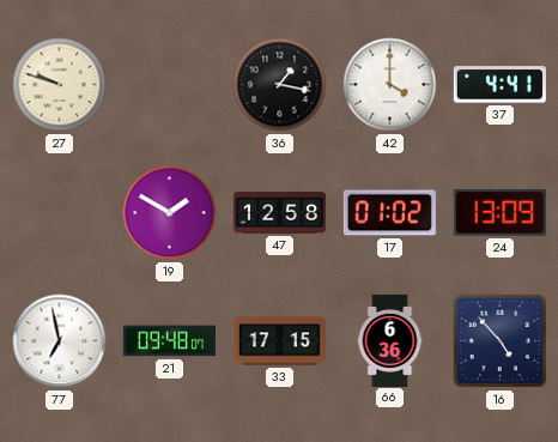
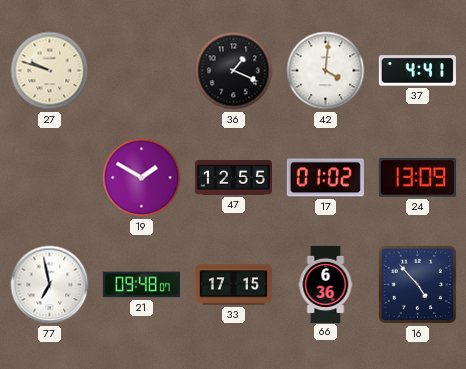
36: 1:17 -> 1:19
42: 4:00 -> 4:01
47: 12:58 -> 12:55
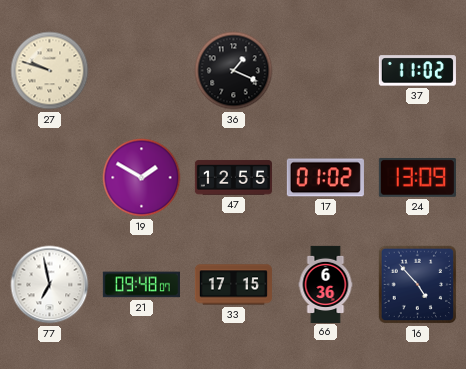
42: 4:01 -> none
37: 4:41 -> 11:02
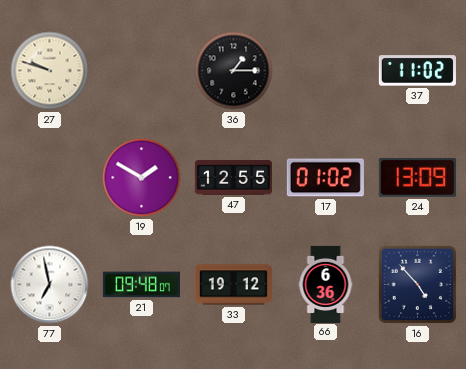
36: 1:19 -> 1:15
33: 17:15 -> 19:12
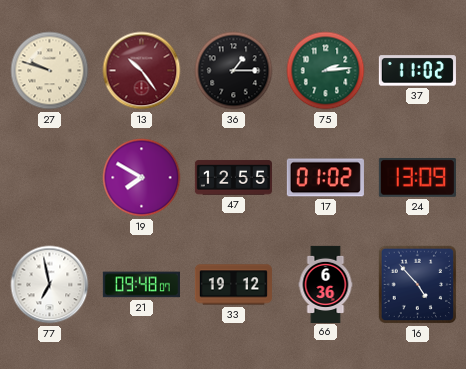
13: none -> 10:24
75: none -> 2:14
19: 1:50 -> 7:50
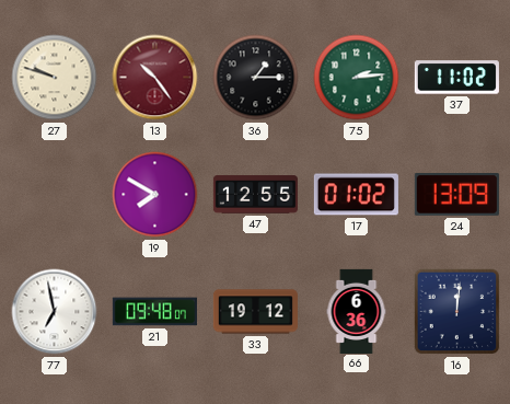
16: 4:53 -> 12:01
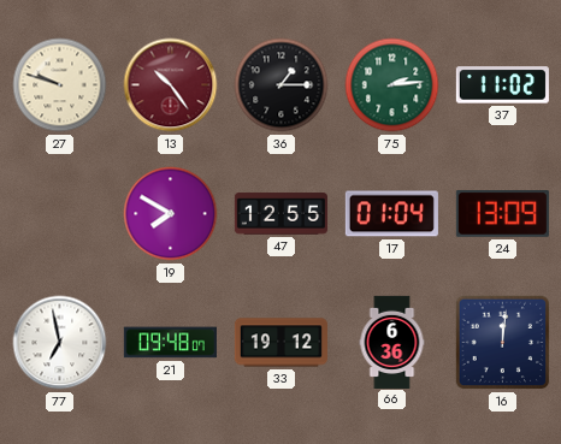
17: 01:02 -> 01:04
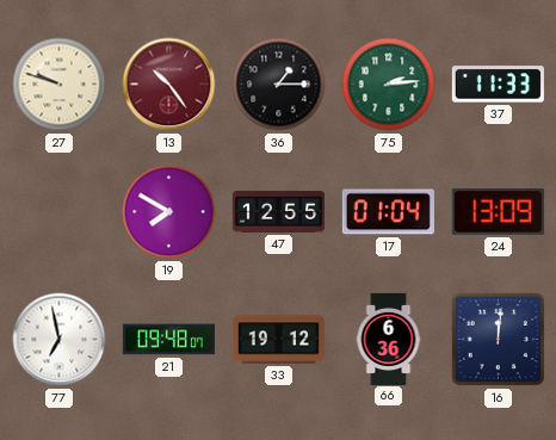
37: 11:02 -> 11:33
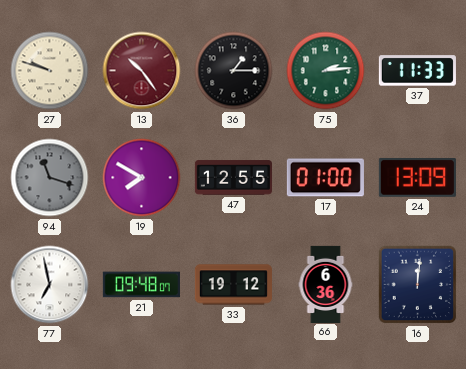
94: none -> 11:18
17: 01:04 -> 01:00
